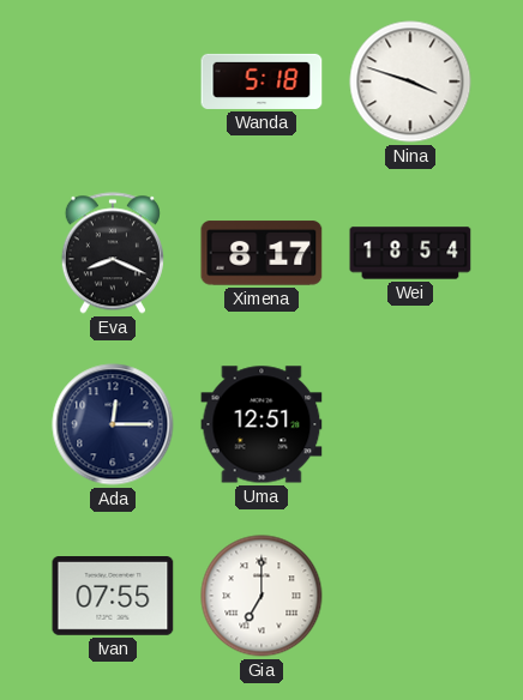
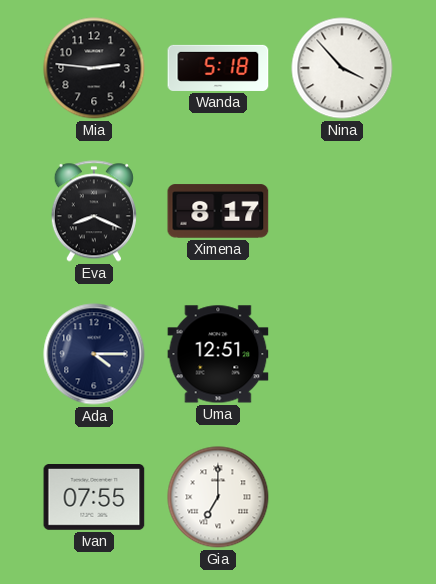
Mia: none -> 2:46
Nina: 3:48 -> 3:53
Wei: 18:54 -> none
Ada: 12:15 -> 4:15
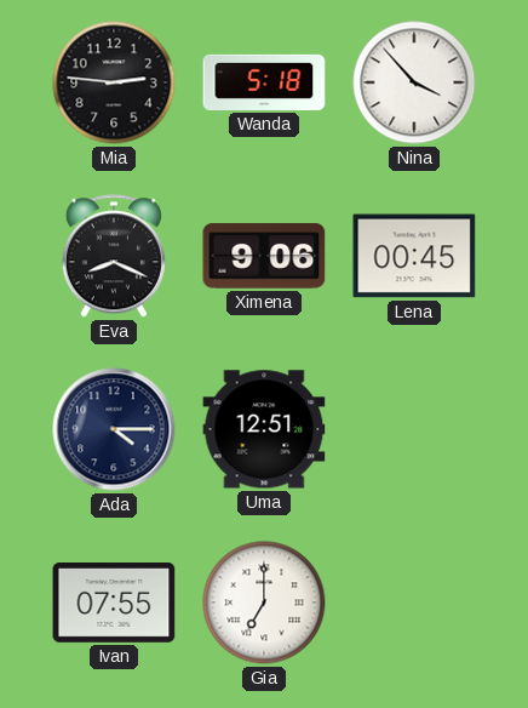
Ximena: 8:17 -> 9:06
Lena: none -> 00:45
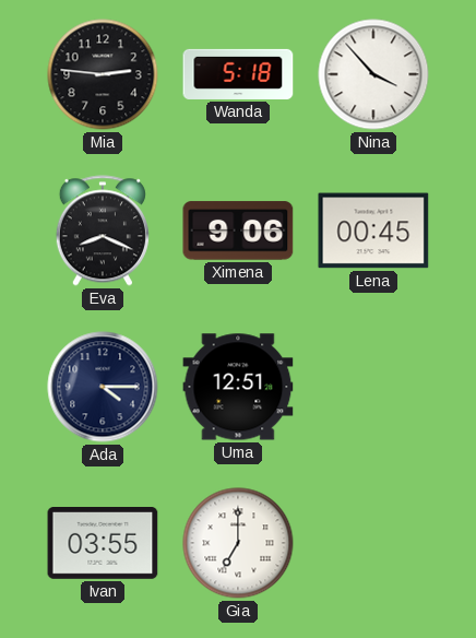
Ivan: 07:55 -> 03:55
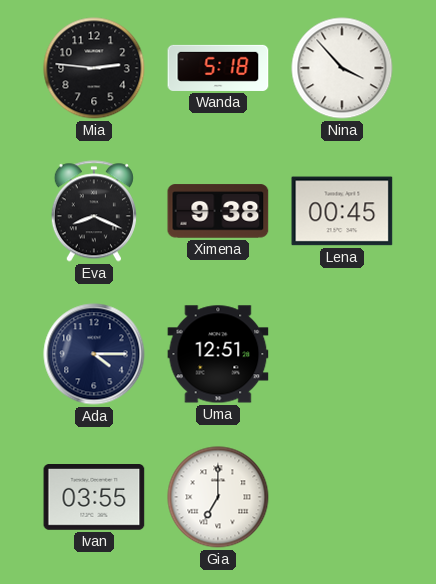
Ximena: 9:06 -> 9:38
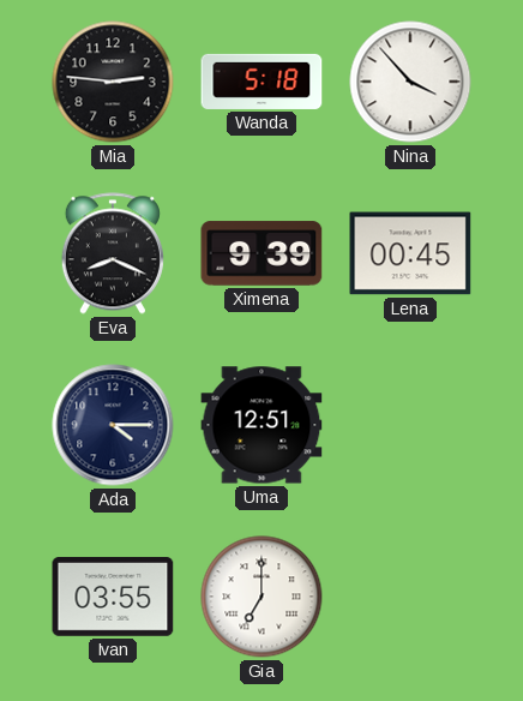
Ximena: 9:38 -> 9:39
